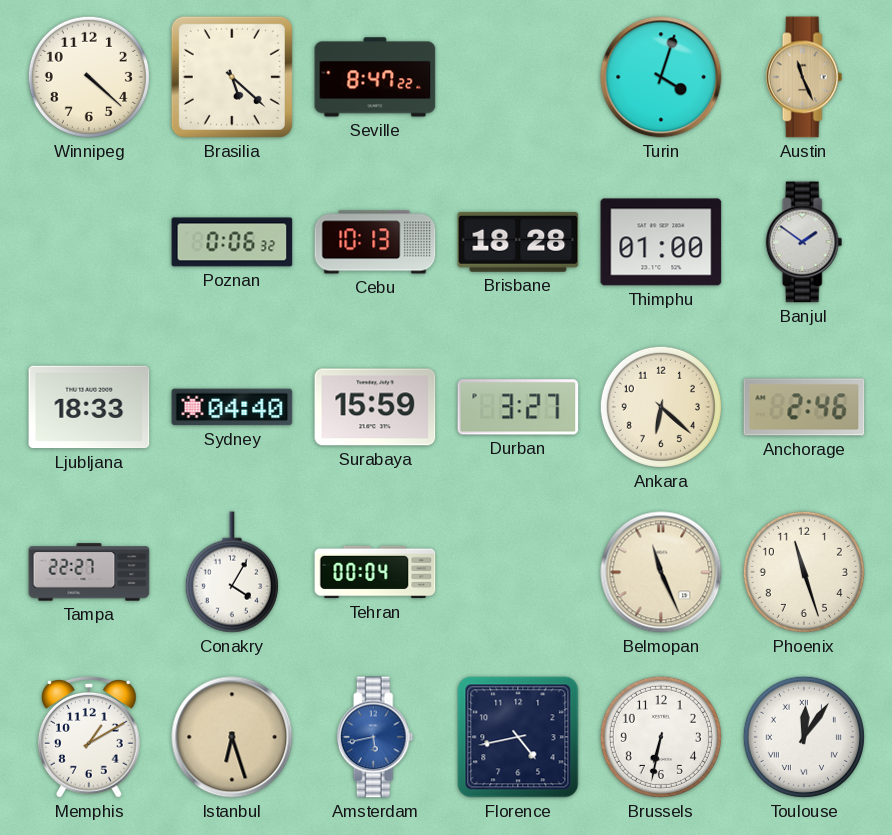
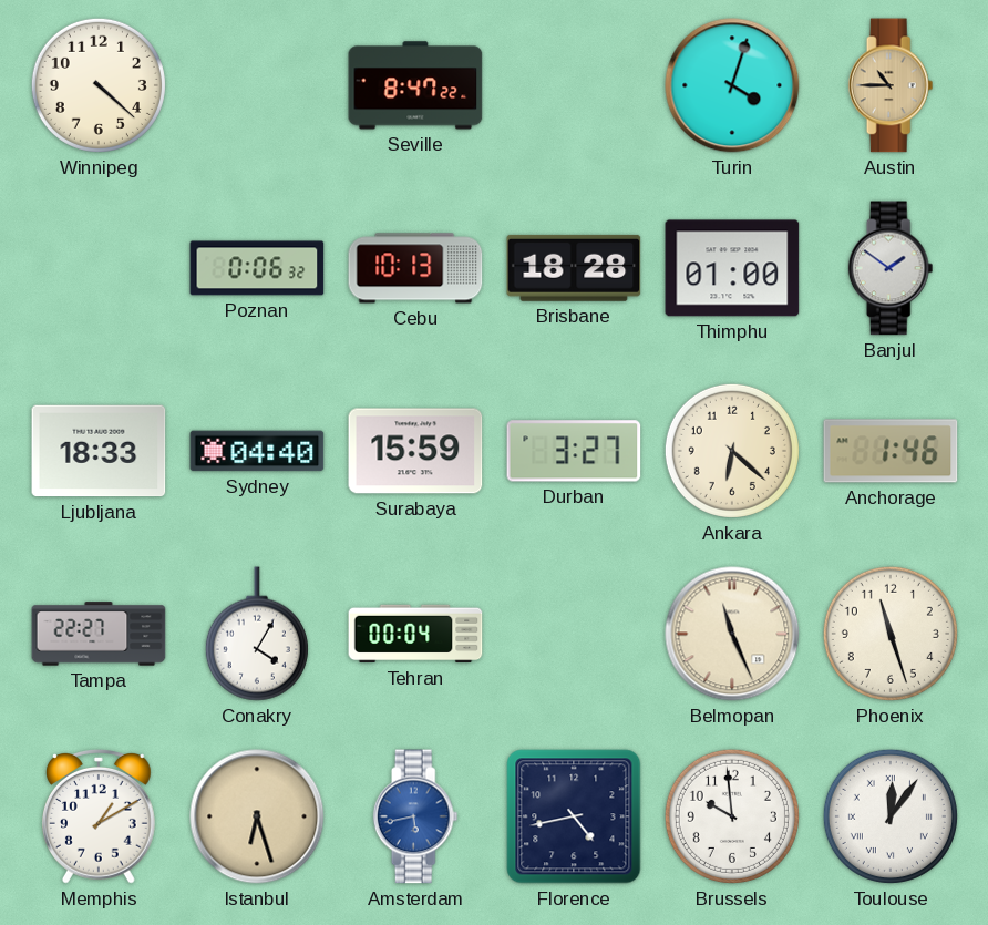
Brasilia: 5:22 -> none
Austin: 11:26 -> 10:45
Anchorage: 2:46 -> 1:46
Brussels: 6:32 -> 9:59
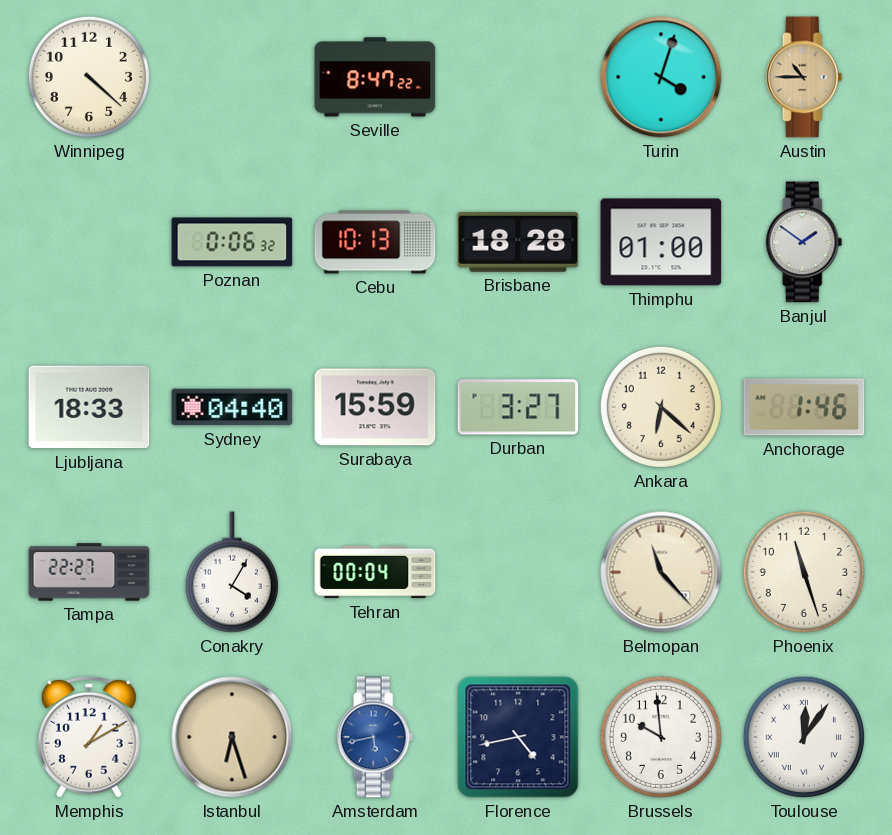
Belmopan: 11:26 -> 11:23
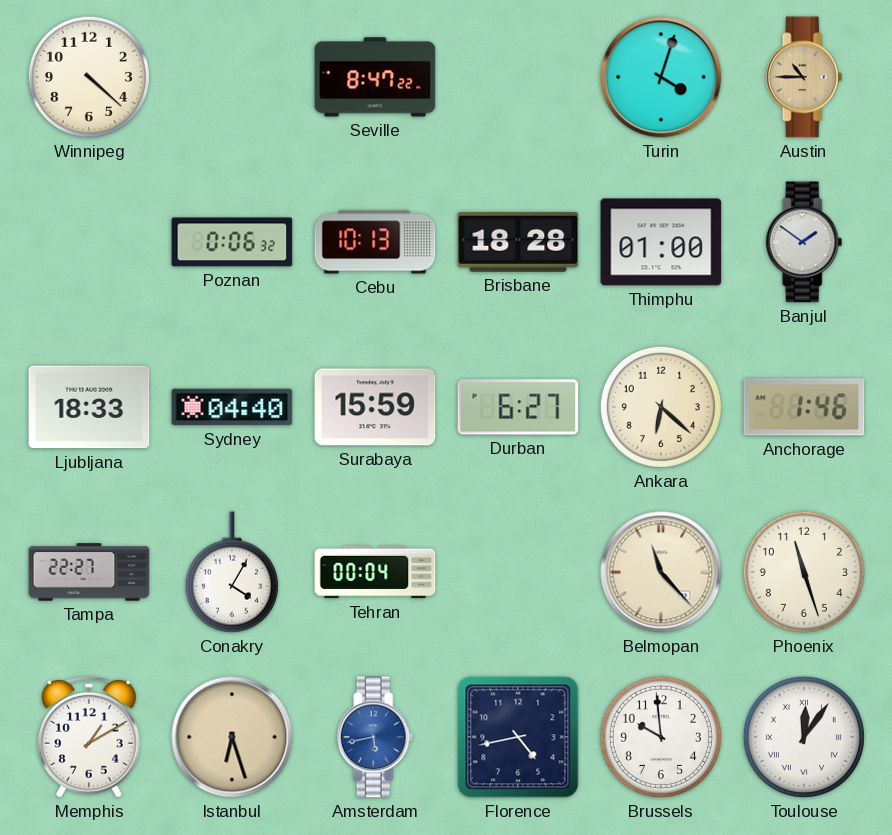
Durban: 3:27 -> 6:27
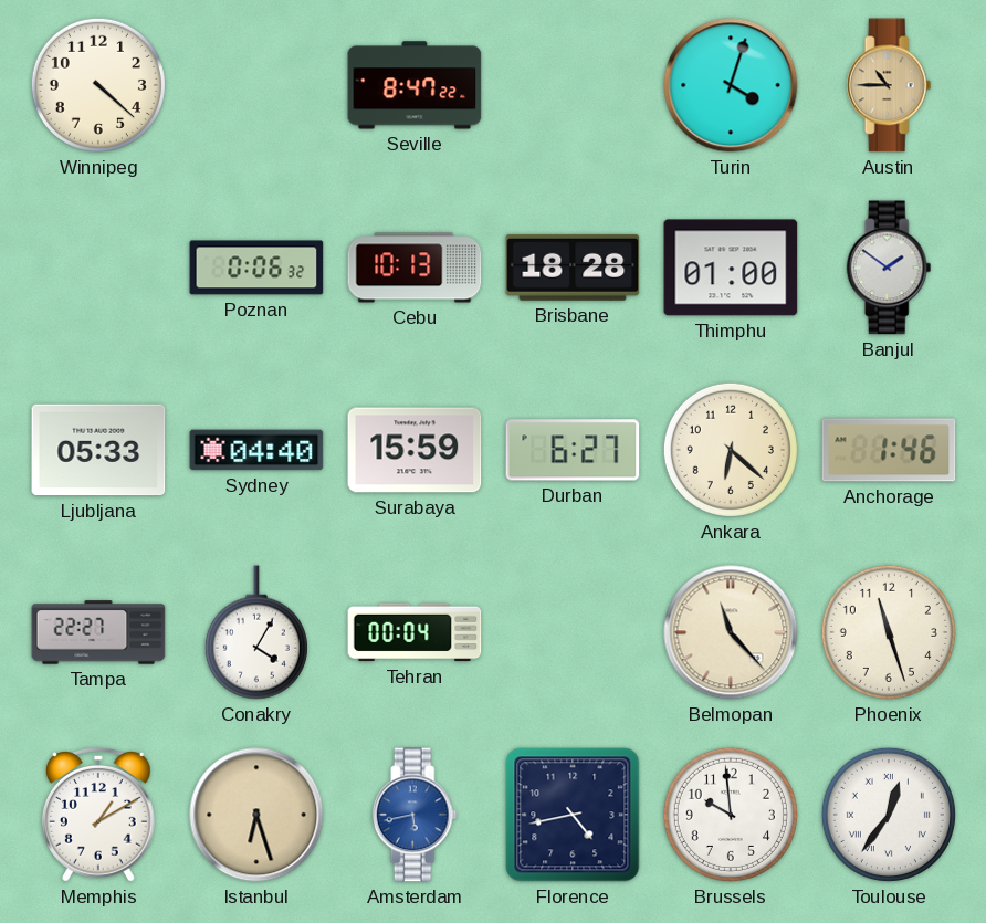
Ljubljana: 18:33 -> 05:33
Toulouse: 12:06 -> 12:36
